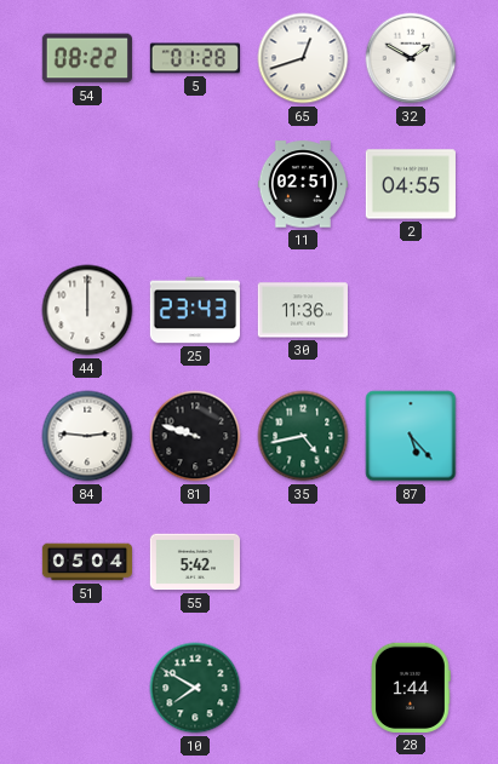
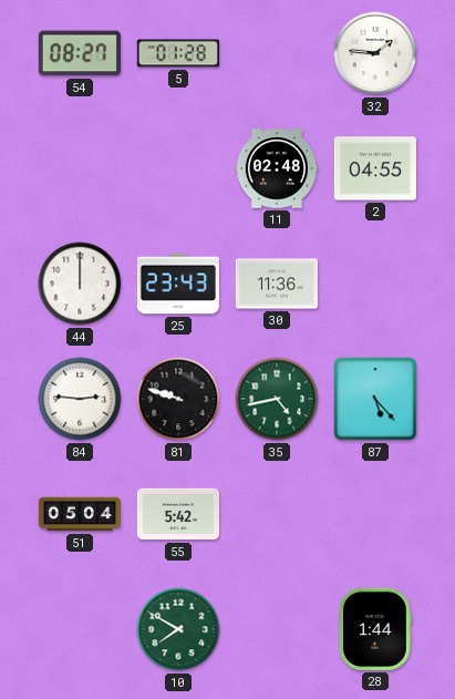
54: 08:22 -> 08:27
65: 12:42 -> none
32: 1:50 -> 1:46
11: 02:51 -> 02:48
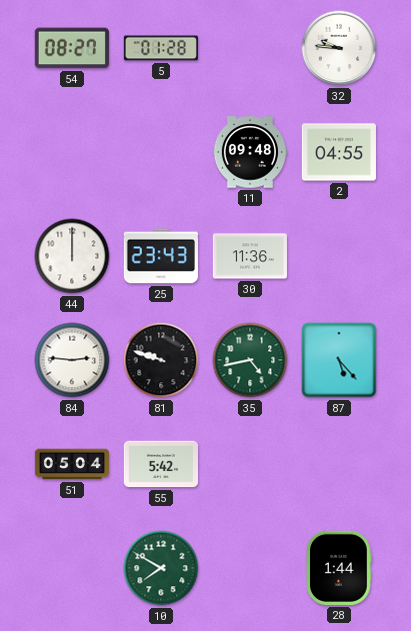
32: 1:46 -> 9:46
11: 02:48 -> 09:48
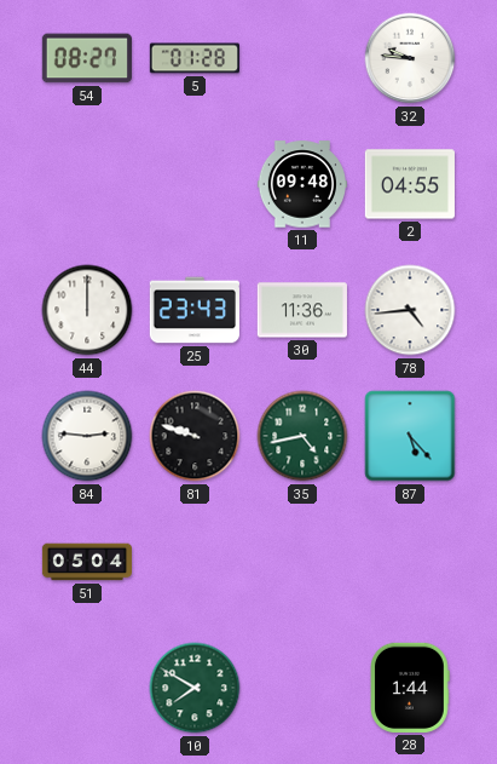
78: none -> 4:44
55: 5:42 -> none
